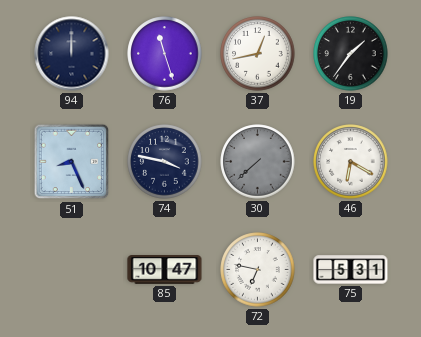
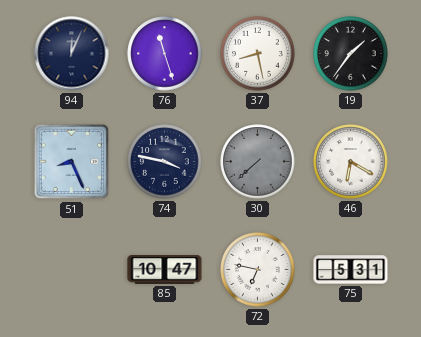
94: 12:00 -> 12:04
37: 12:43 -> 8:28
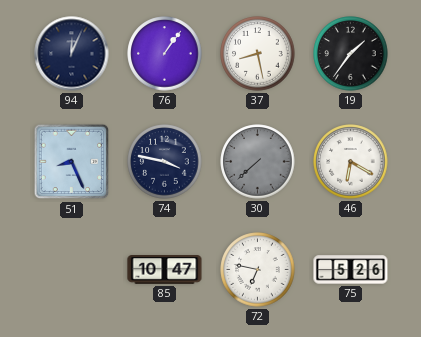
76: 11:27 -> 1:06
75: 5:31 -> 5:26
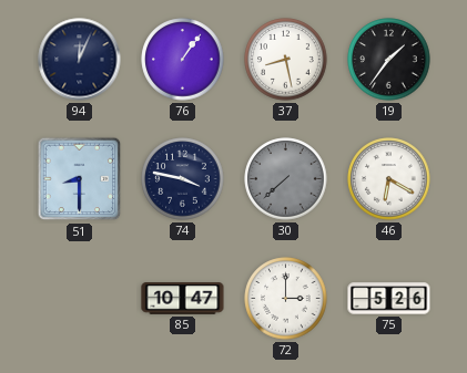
51: 8:26 -> 8:30
72: 6:47 -> 3:00
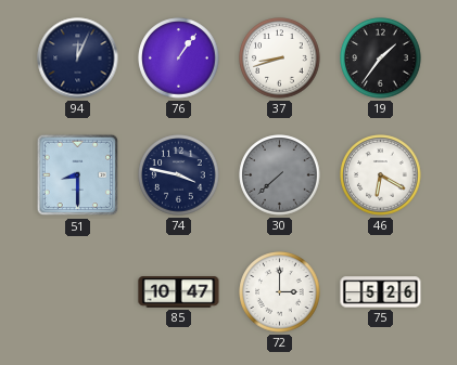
37: 8:28 -> 8:42
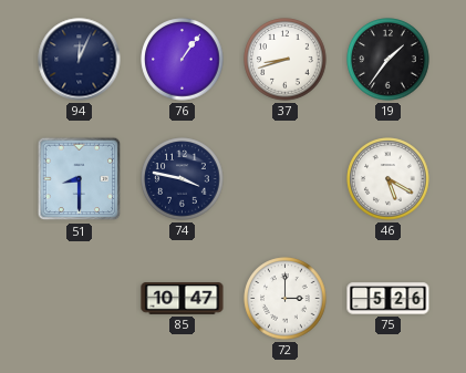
30: 7:38 -> none
46: 6:20 -> 5:20
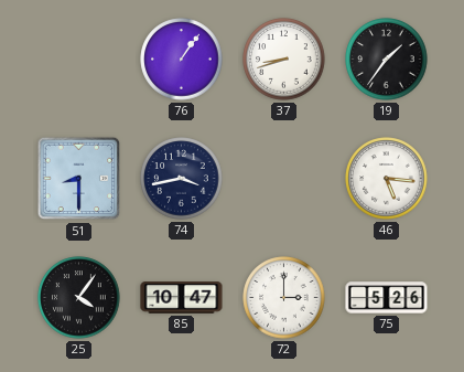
94: 12:04 -> none
74: 3:47 -> 3:43
46: 5:20 -> 5:16
25: none -> 4:06
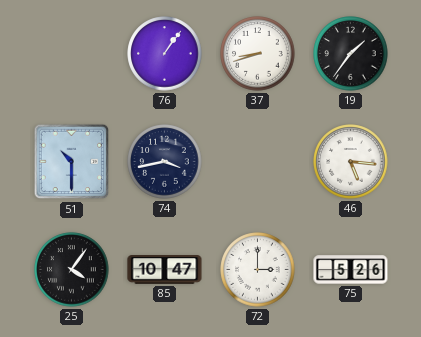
51: 8:30 -> 10:30
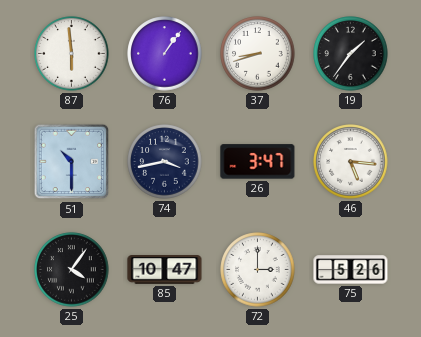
87: none -> 5:59
26: none -> 3:47
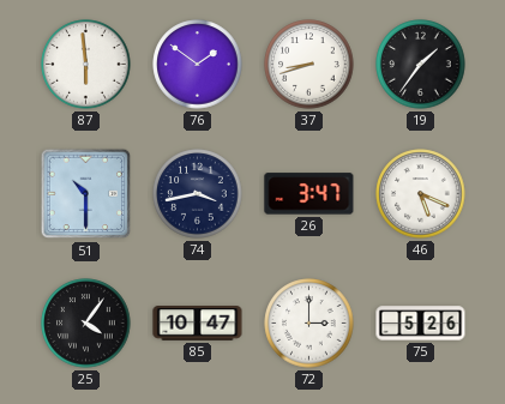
76: 1:06 -> 1:51
46: 5:16 -> 5:19
